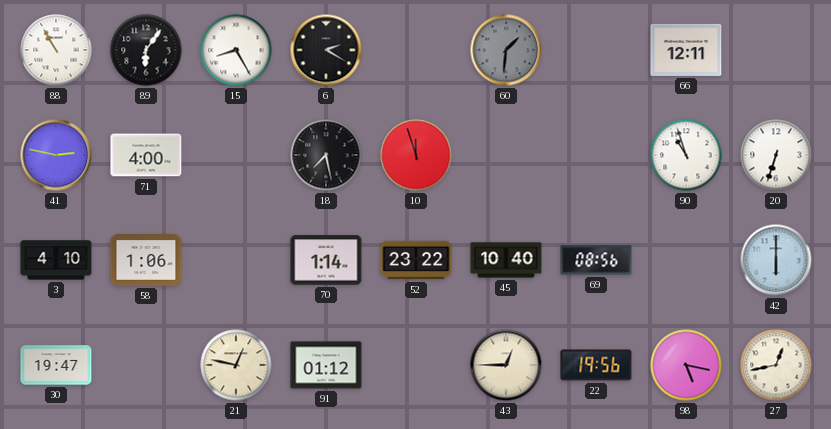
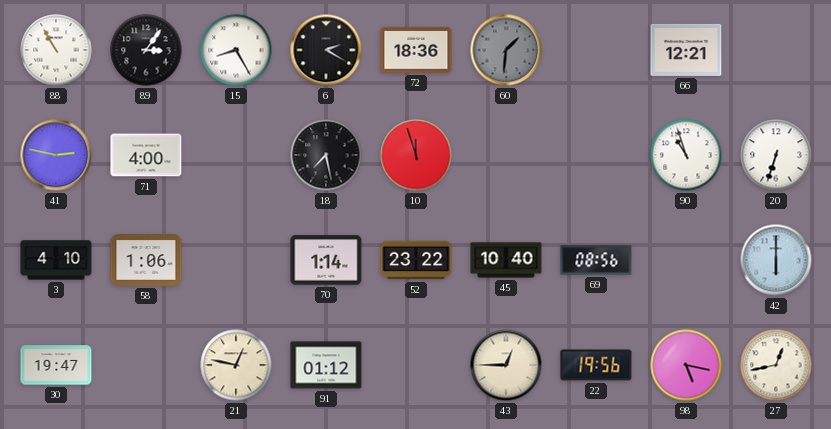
89: 6:06 -> 3:06
72: none -> 18:36
66: 12:11 -> 12:21
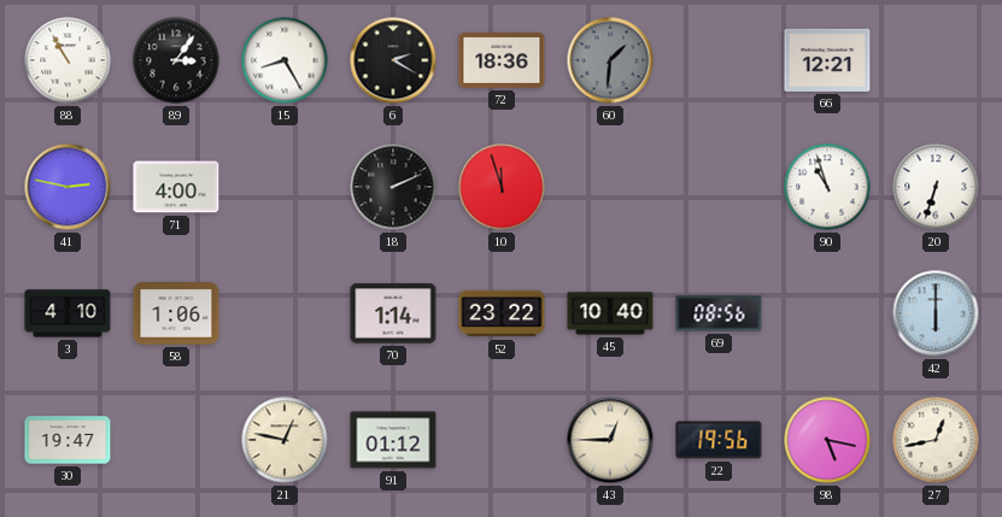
18: 7:28 -> 2:11
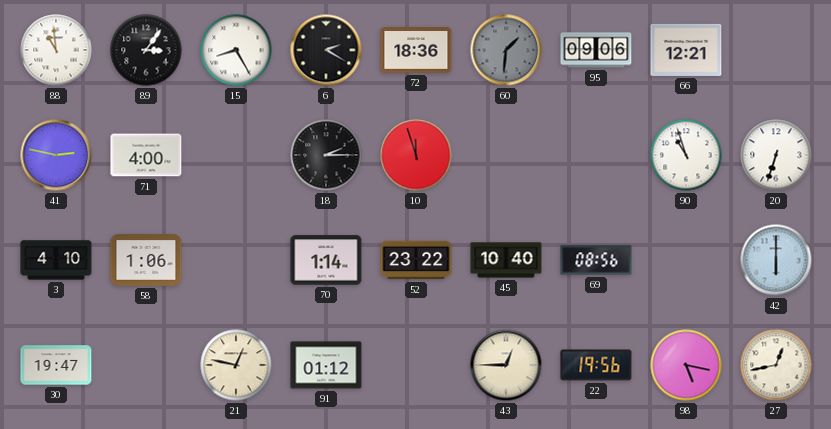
88: 10:55 -> 10:59
95: none -> 09:06
18: 2:11 -> 2:15
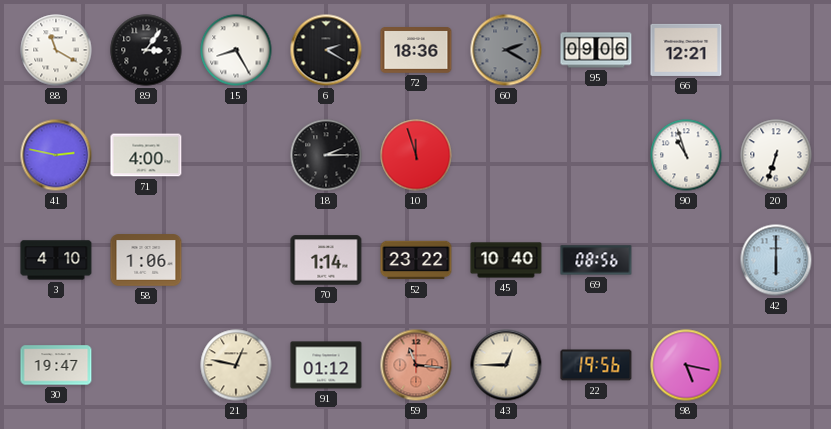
88: 10:59 -> 11:20
60: 1:31 -> 2:20
59: none -> 11:16
27: 12:43 -> none
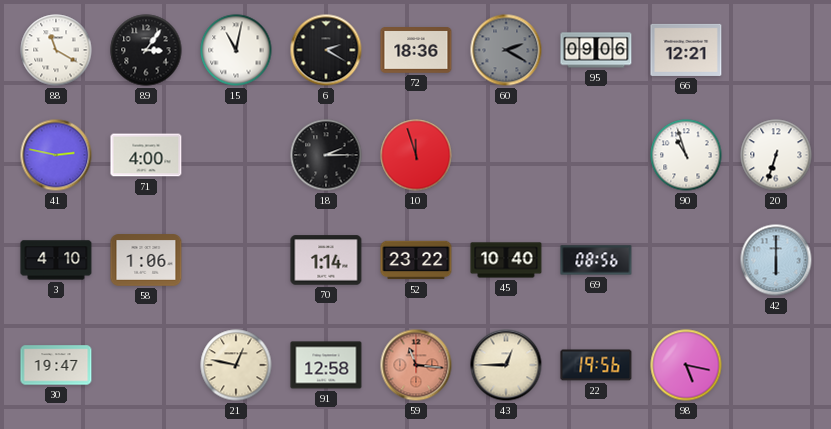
15: 8:25 -> 11:02
91: 01:12 -> 12:58
